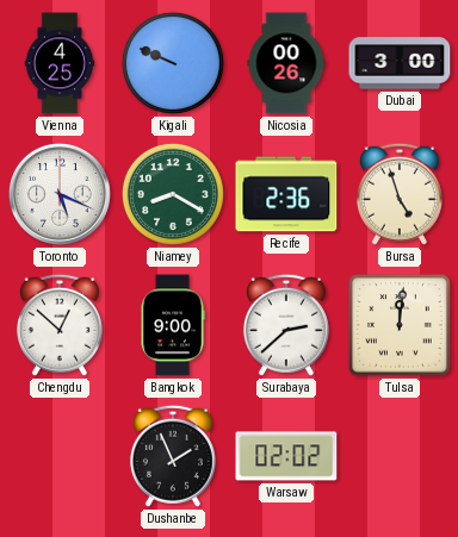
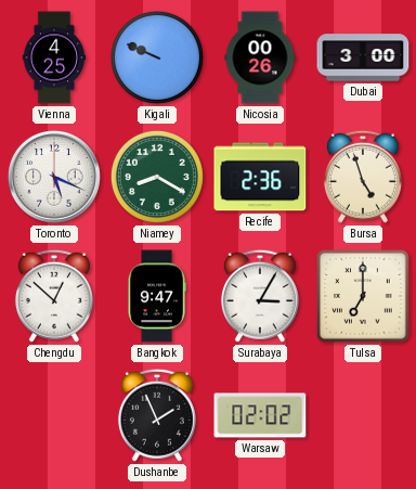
Bangkok: 9:00 -> 9:47
Surabaya: 2:38 -> 3:05
Tulsa: 12:01 -> 7:00
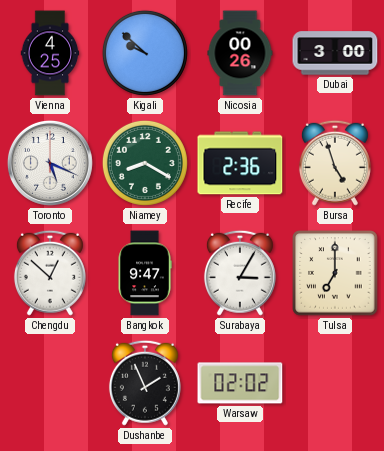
Kigali: 9:49 -> 9:52
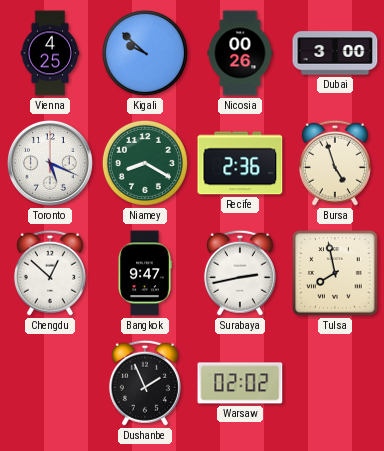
Surabaya: 3:05 -> 2:43
Tulsa: 7:00 -> 7:58
